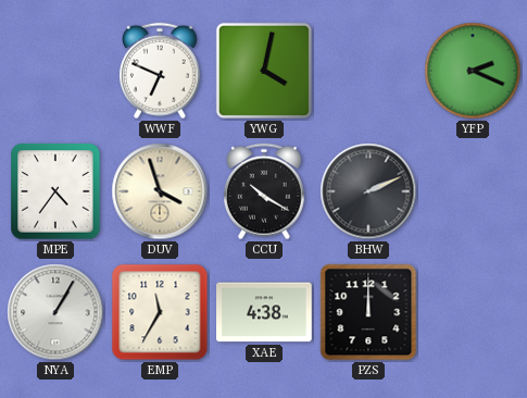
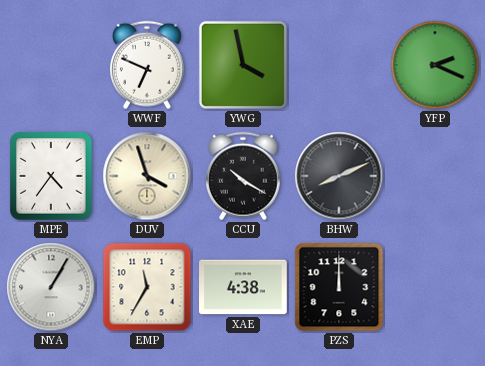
YWG: 4:02 -> 3:58
BHW: 2:11 -> 8:11
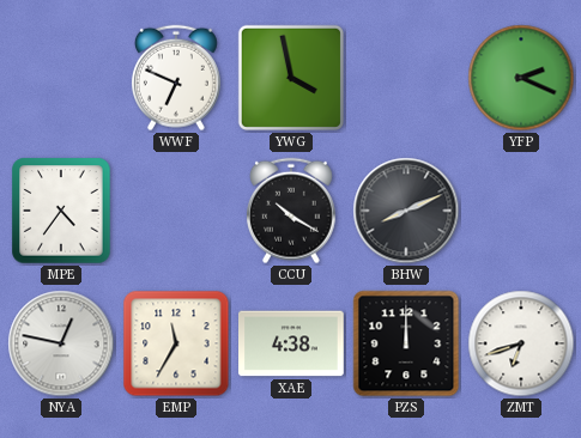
DUV: 3:57 -> none
NYA: 1:05 -> 12:47
ZMT: none -> 6:42
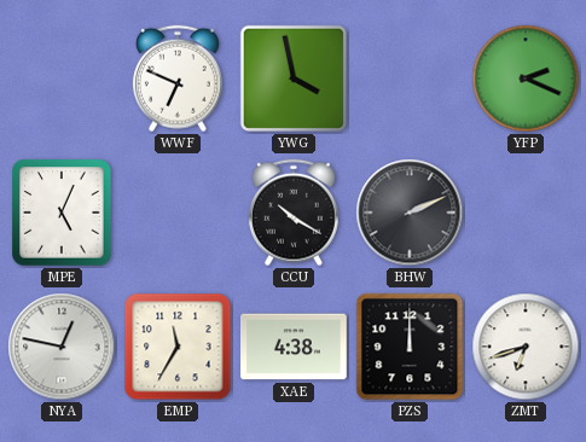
MPE: 4:36 -> 5:04
BHW: 8:11 -> 2:11
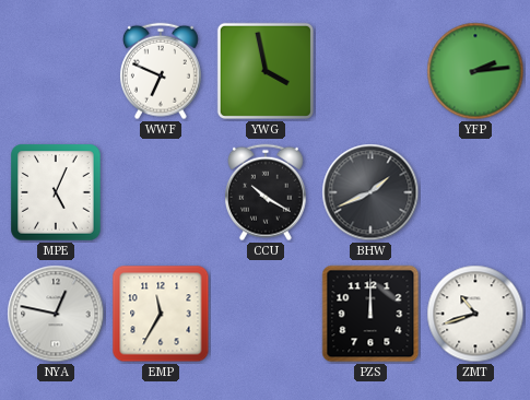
YFP: 2:19 -> 2:14
BHW: 2:11 -> 1:41
XAE: 4:38 -> none
ZMT: 6:42 -> 10:42
